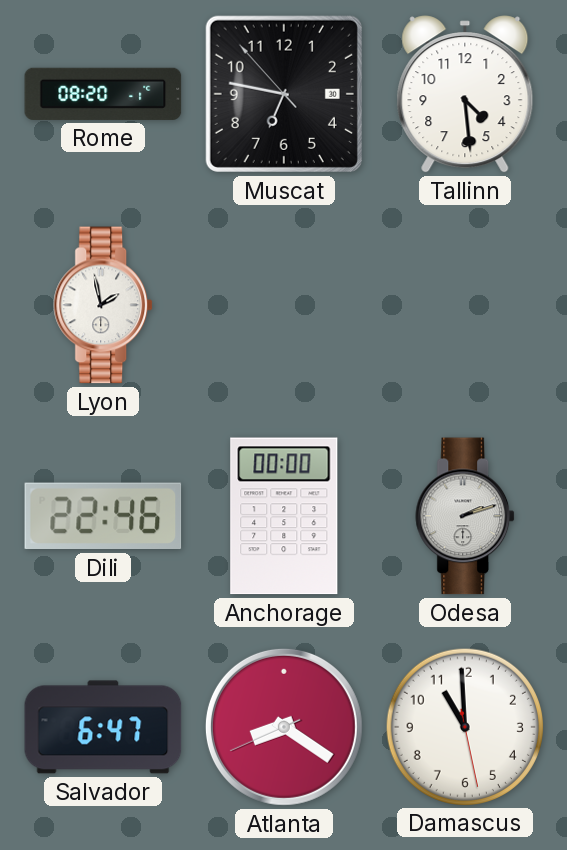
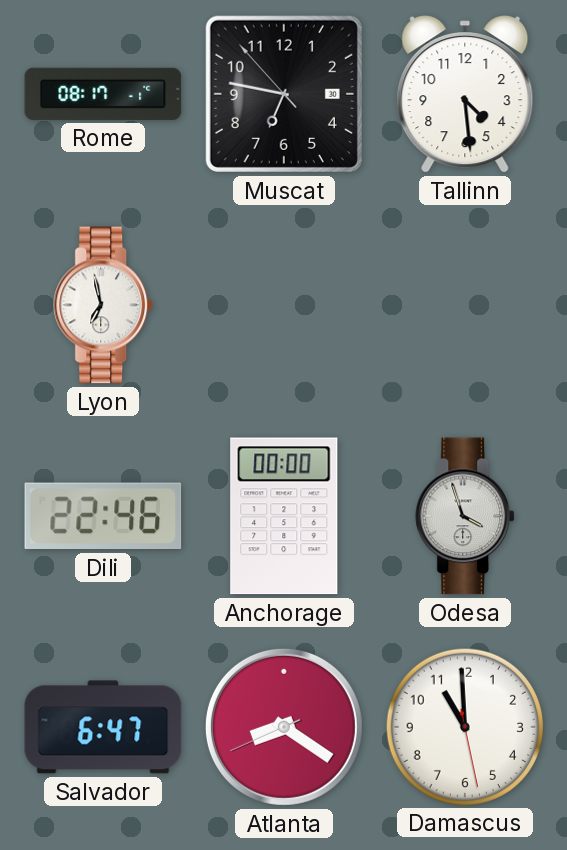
Rome: 08:20 -> 08:17
Lyon: 1:58 -> 6:58
Odesa: 2:12 -> 3:57
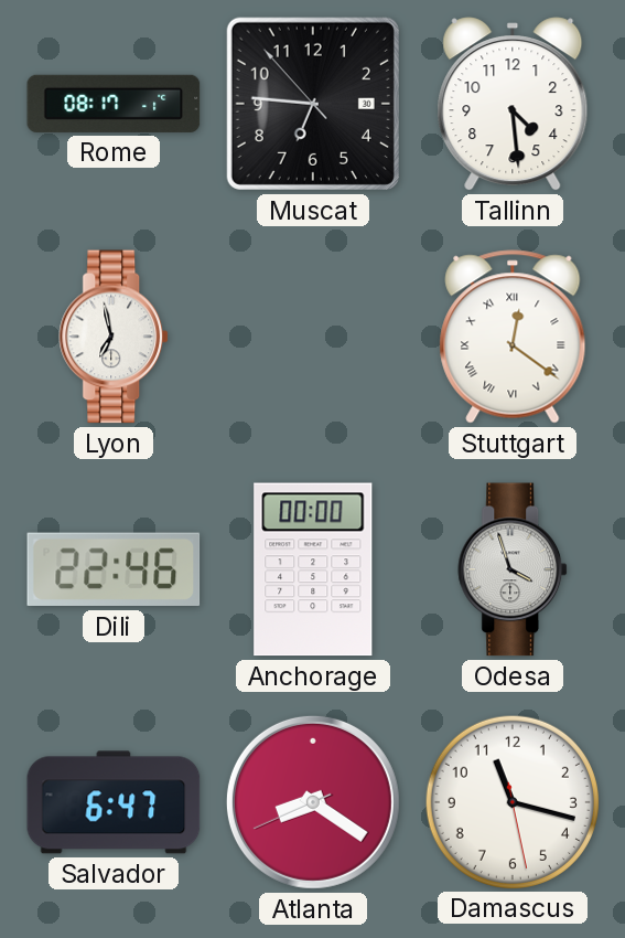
Muscat: 6:46 -> 6:45
Stuttgart: none -> 12:21
Damascus: 10:59 -> 11:17
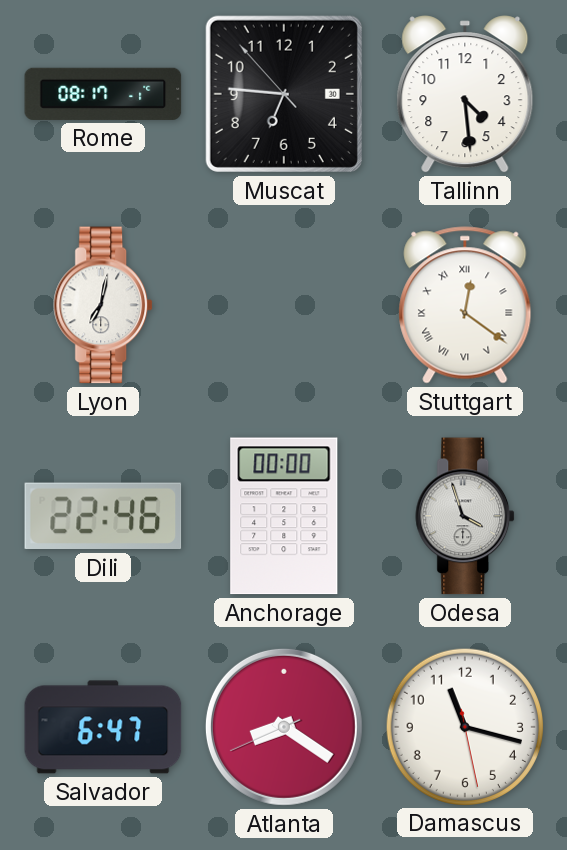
Lyon: 6:58 -> 7:02
